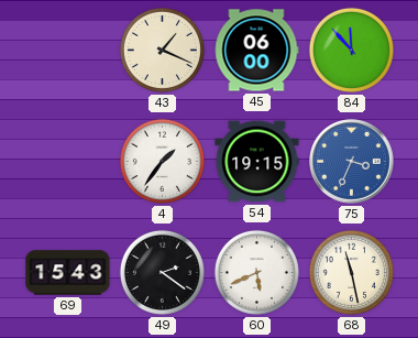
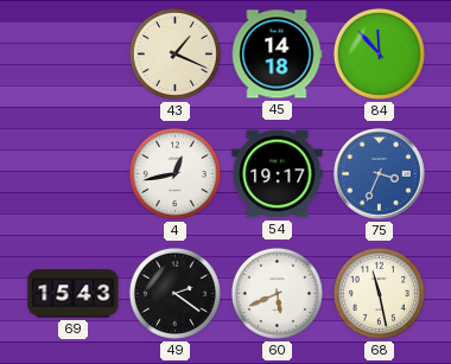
45: 06:00 -> 14:18
4: 1:36 -> 12:43
54: 19:15 -> 19:17
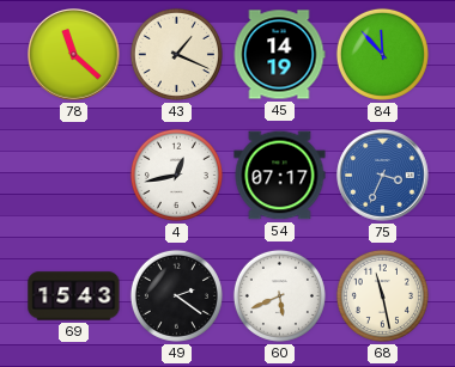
78: none -> 11:22
45: 14:18 -> 14:19
54: 19:17 -> 07:17
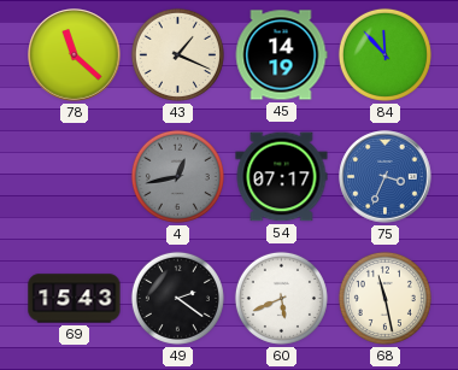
4 dial: white -> grey
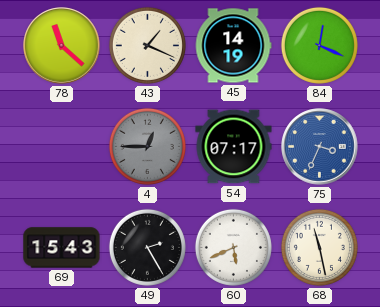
84: 11:53 -> 12:19
4: 12:43 -> 12:45
49: 2:21 -> 2:25
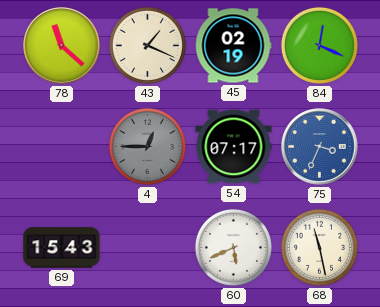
45: 14:19 -> 02:19
49: 2:25 -> none
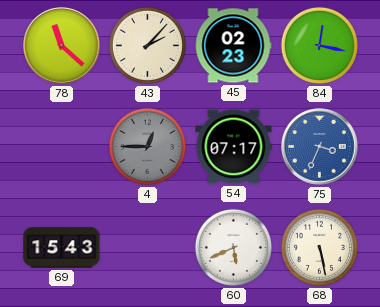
43: 1:19 -> 2:07
45: 02:19 -> 02:23
84: 12:19 -> 12:17
68: 11:28 -> 5:28
